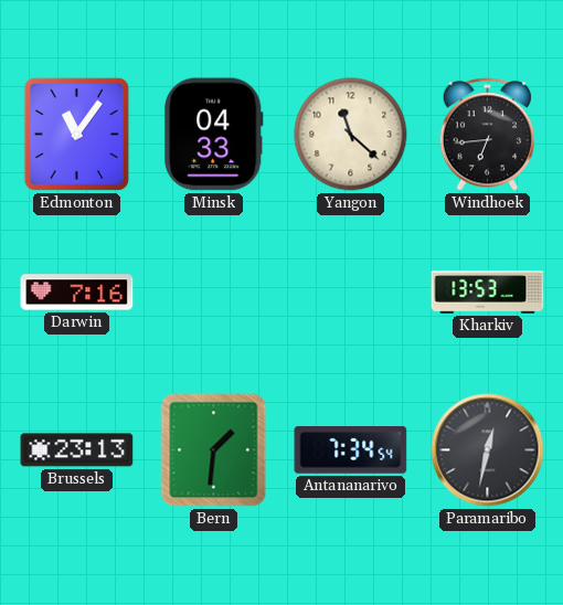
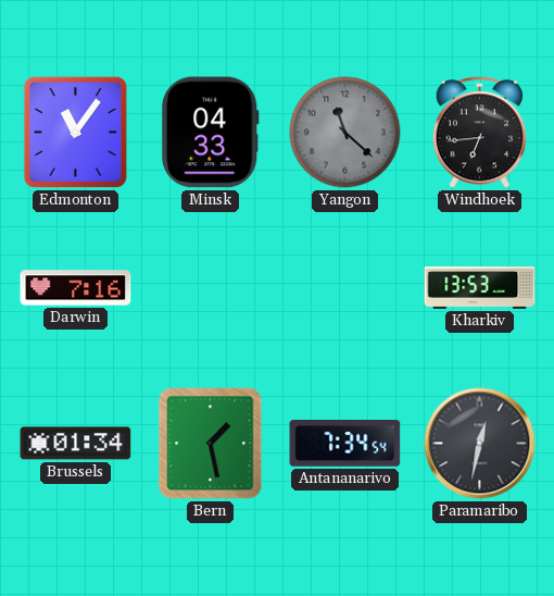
Yangon dial: cream -> grey
Brussels: 23:13 -> 01:34
Bern: 1:31 -> 1:28
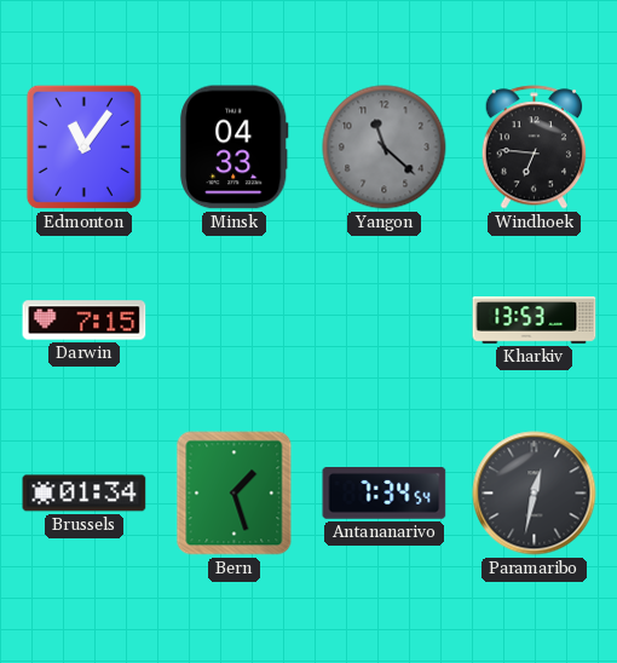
Windhoek: 6:44 -> 6:46
Darwin: 7:16 -> 7:15
Bern: 1:28 -> 1:27
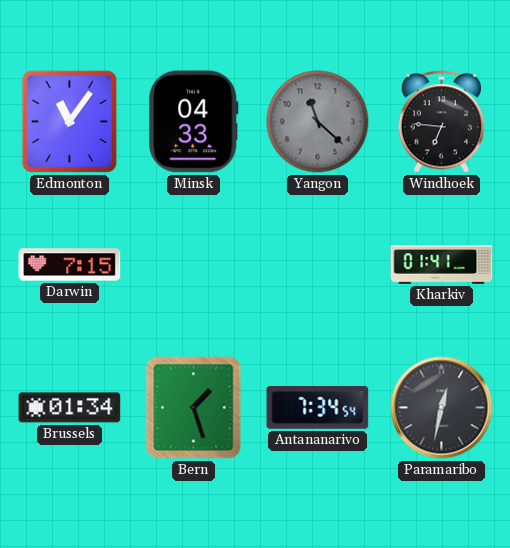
Kharkiv: 13:53 -> 01:41
